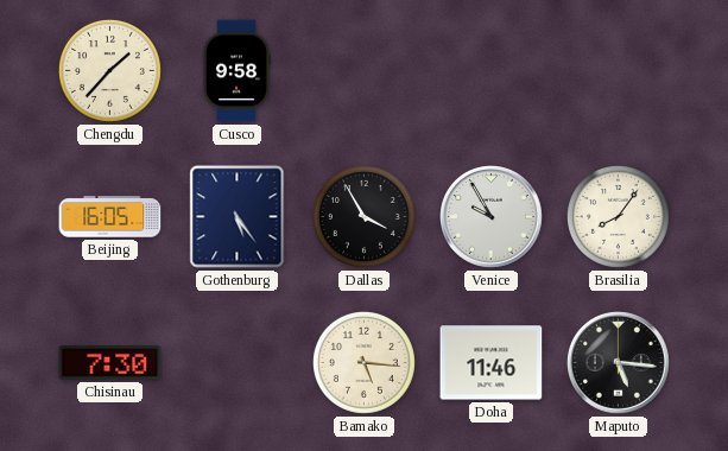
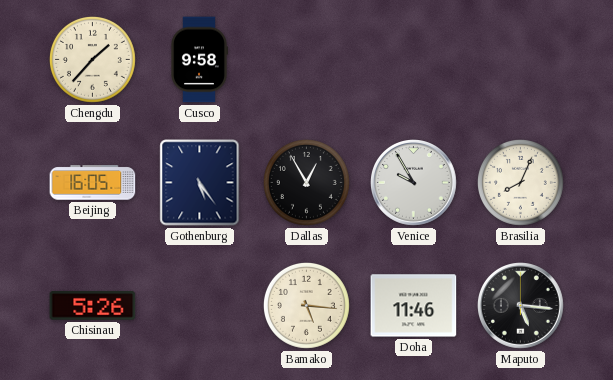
Dallas: 3:55 -> 12:55
Brasilia: 8:06 -> 8:04
Chisinau: 7:30 -> 5:26
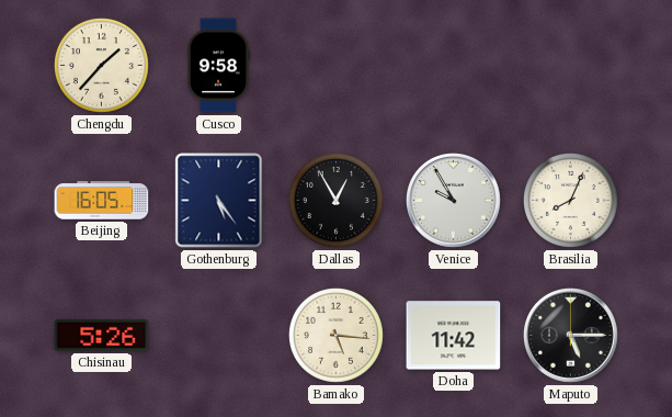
Doha: 11:46 -> 11:42
Maputo: 5:16 -> 5:15
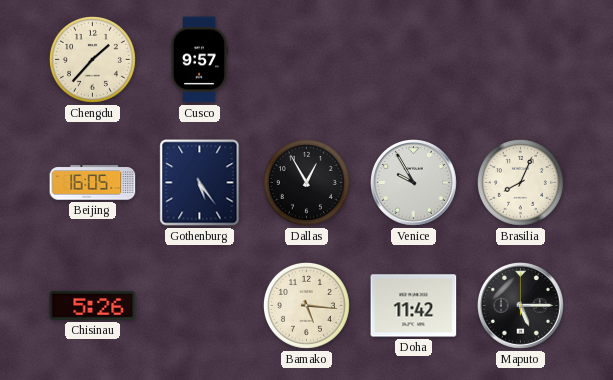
Cusco: 9:58 -> 9:57
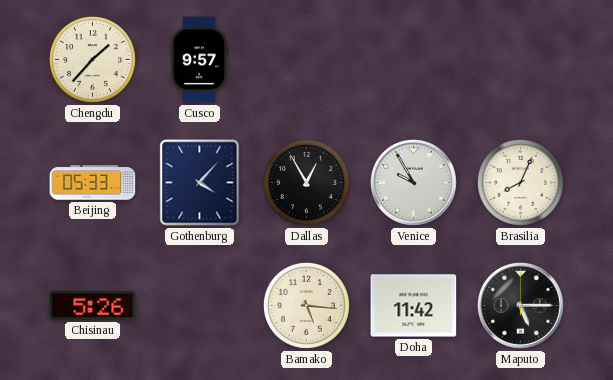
Beijing: 16:05 -> 05:33
Gothenburg: 5:24 -> 4:07
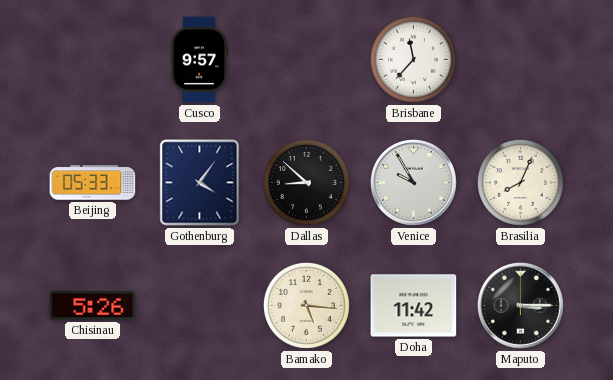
Chengdu: 1:37 -> none
Brisbane: none -> 11:37
Gothenburg: 4:07 -> 4:06
Dallas: 12:55 -> 8:52
Maputo: 5:15 -> 3:15
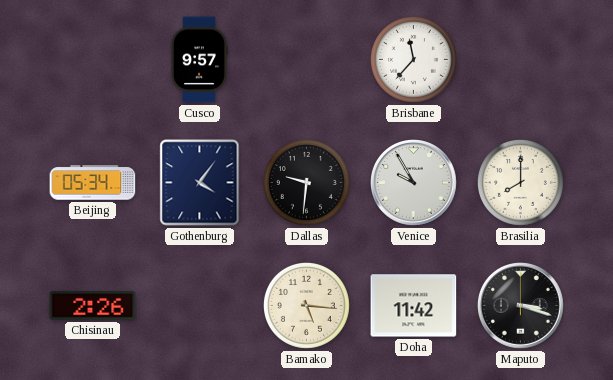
Beijing: 05:33 -> 05:34
Dallas: 8:52 -> 9:31
Brasilia: 8:04 -> 8:00
Chisinau: 5:26 -> 2:26
Maputo: 3:15 -> 3:18
